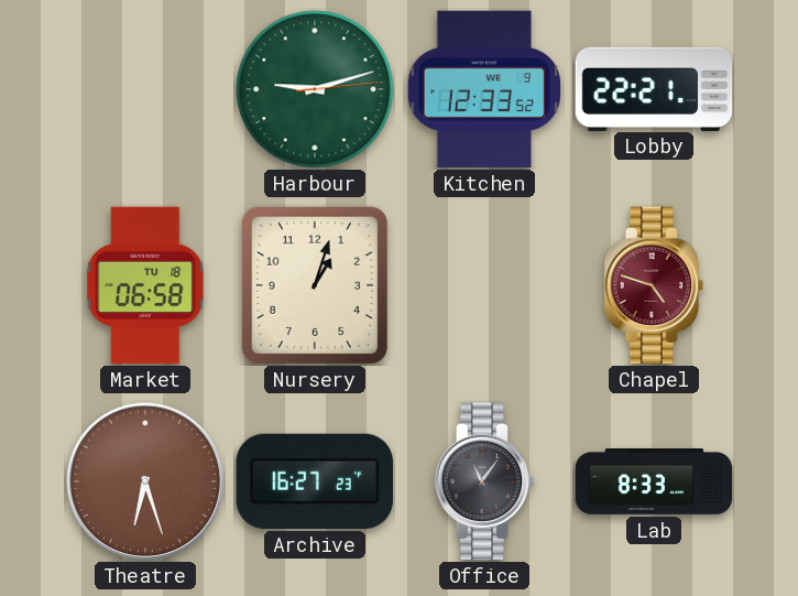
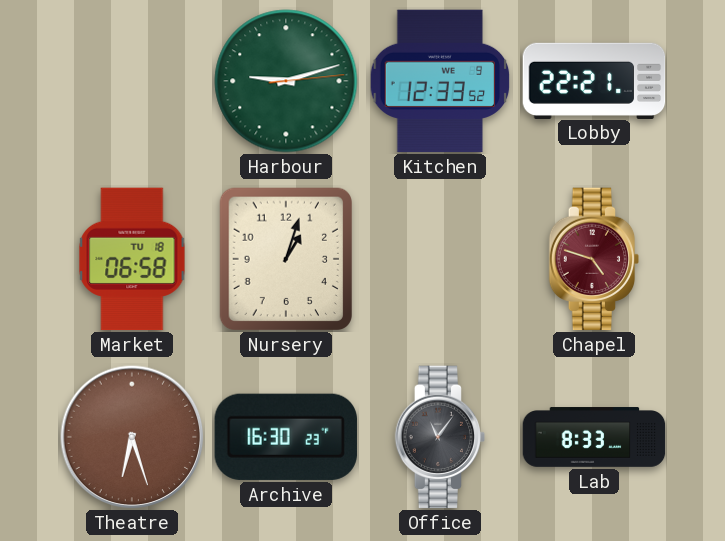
Archive: 16:27 -> 16:30
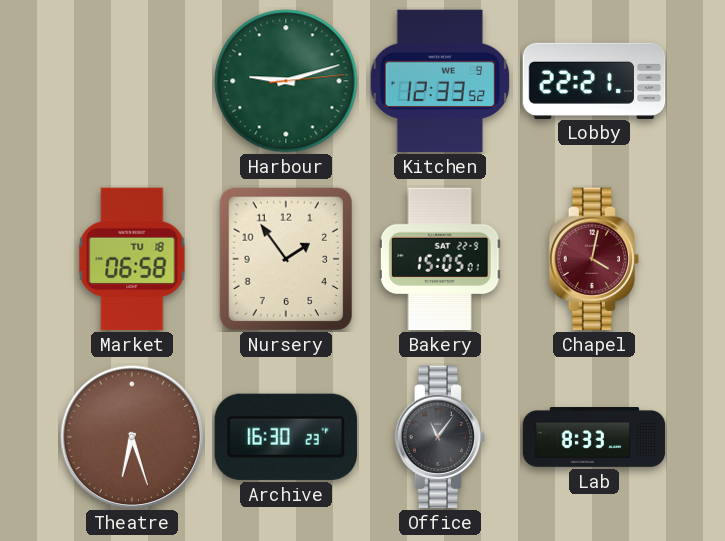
Nursery: 1:03 -> 1:54
Bakery: none -> 15:05
Chapel: 4:48 -> 4:02
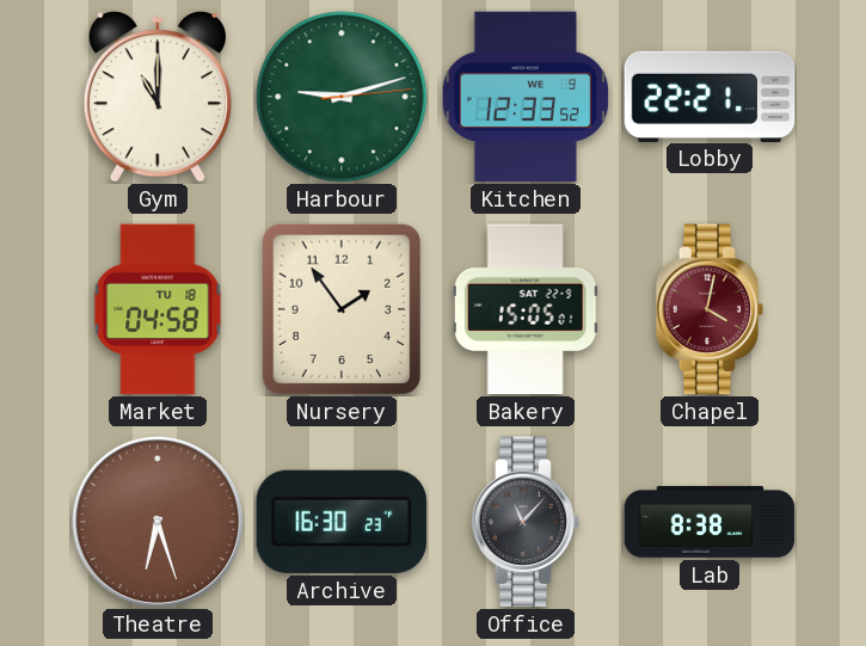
Gym: none -> 11:00
Market: 06:58 -> 04:58
Office: 11:06 -> 11:07
Lab: 8:33 -> 8:38
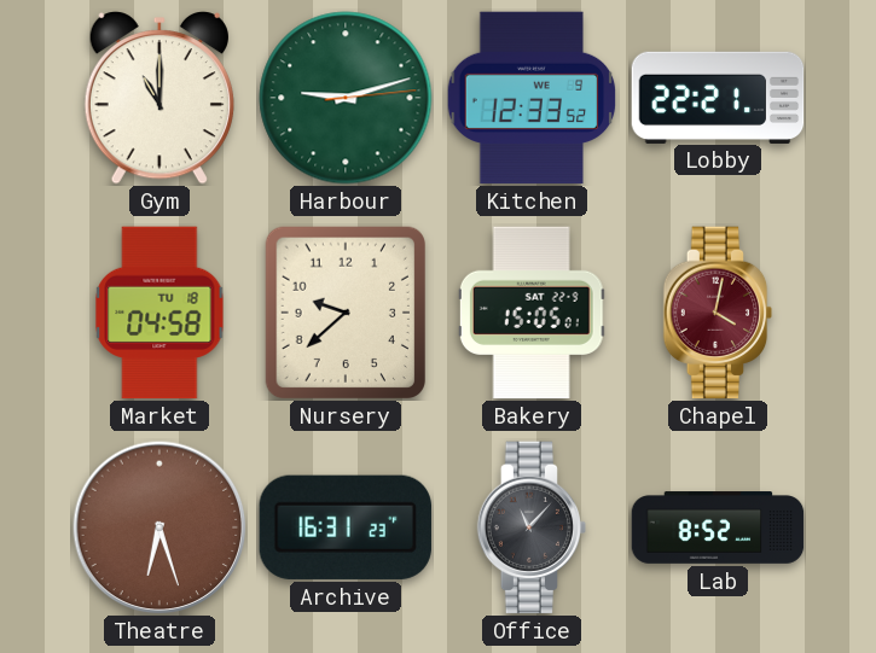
Nursery: 1:54 -> 9:38
Archive: 16:30 -> 16:31
Lab: 8:38 -> 8:52
